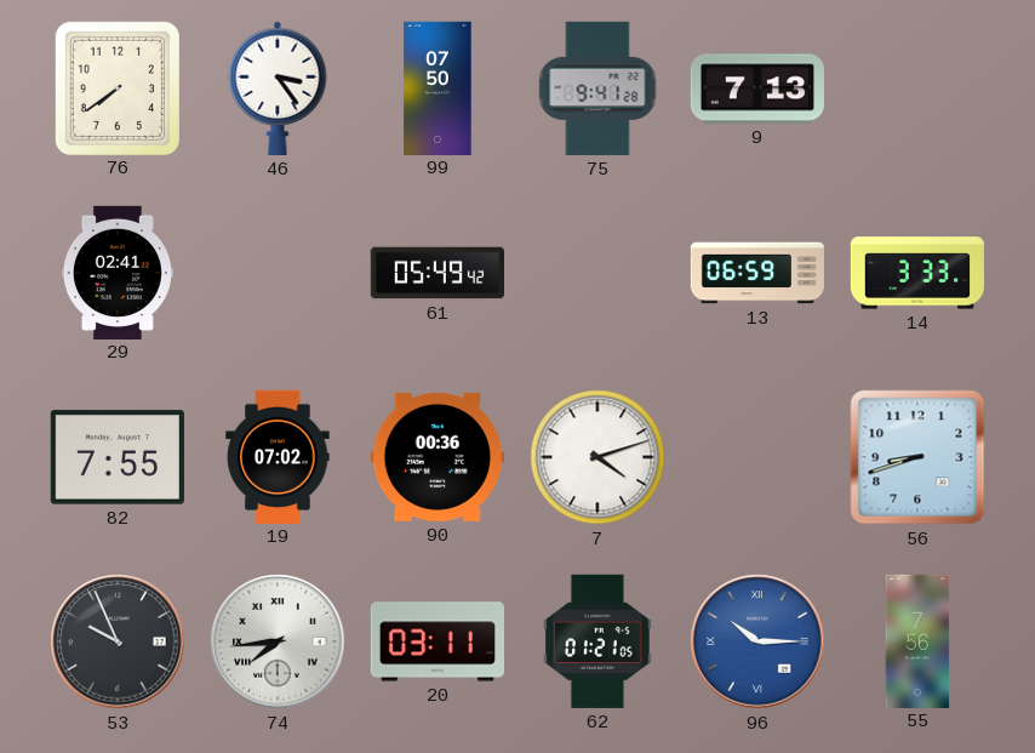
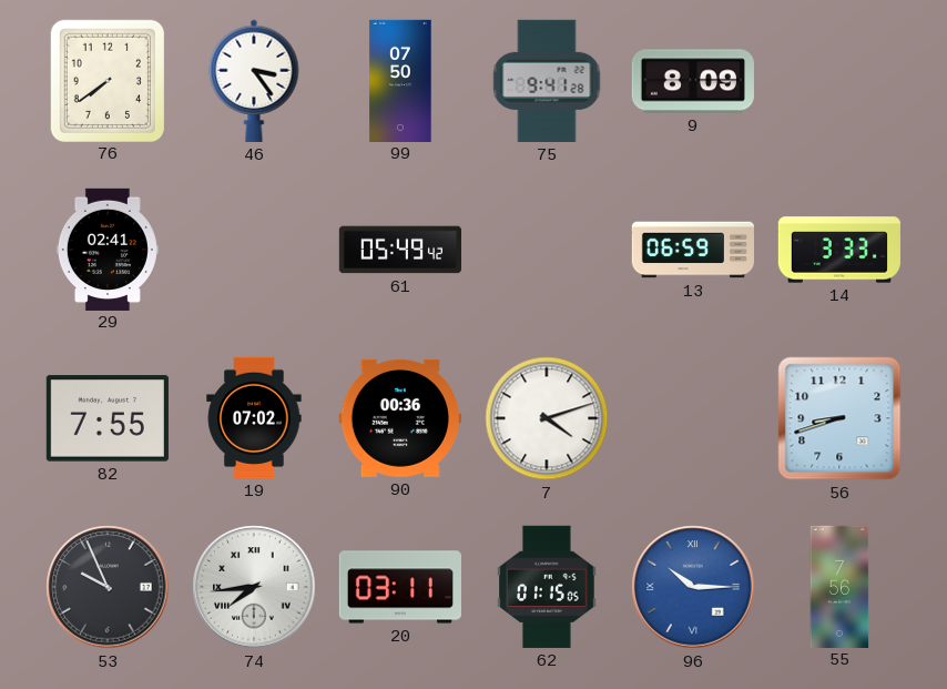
9: 7:13 -> 8:09
62: 01:21 -> 01:15
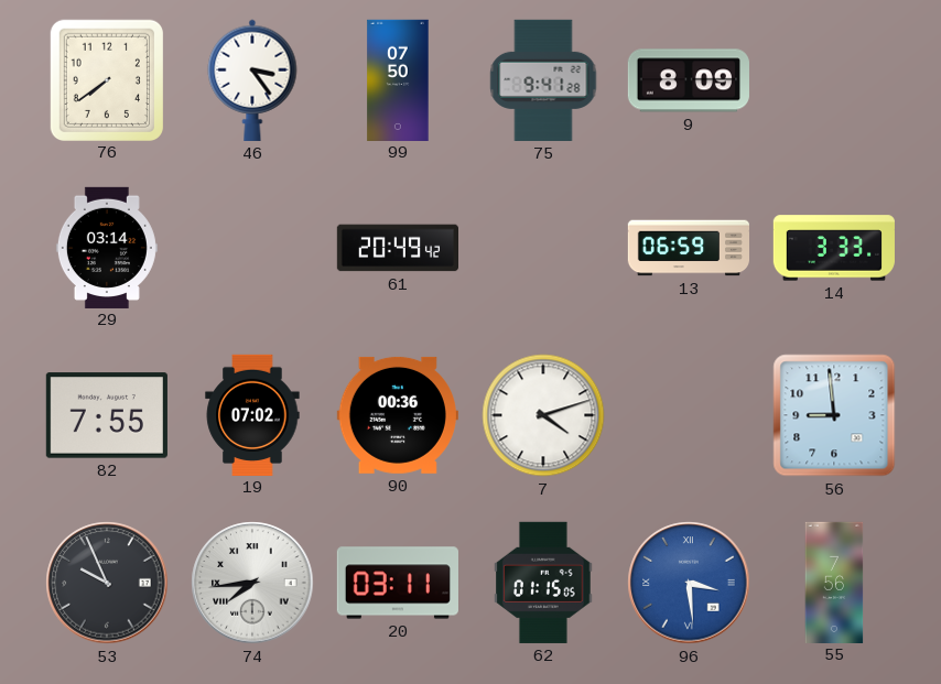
29: 02:41 -> 03:14
61: 05:49 -> 20:49
56: 8:42 -> 8:59
96: 10:15 -> 3:29
